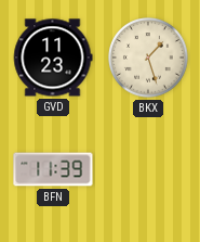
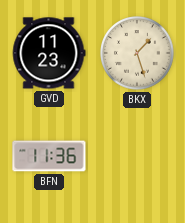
BFN: 11:39 -> 11:36
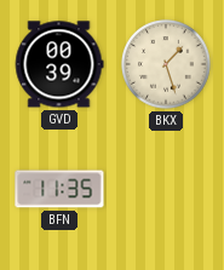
GVD: 11:23 -> 00:39
BFN: 11:36 -> 11:35
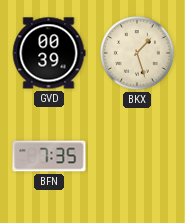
BFN: 11:35 -> 7:35
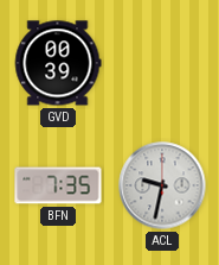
BKX: 1:27 -> none
ACL: none -> 9:32
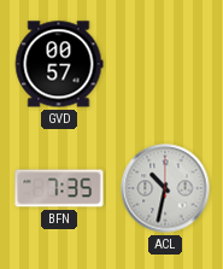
GVD: 00:39 -> 00:57
ACL: 9:32 -> 10:32
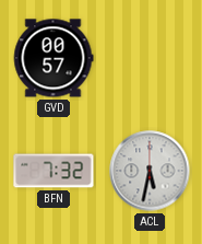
BFN: 7:35 -> 7:32
ACL: 10:32 -> 5:32
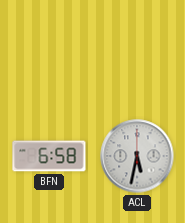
GVD: 00:57 -> none
BFN: 7:32 -> 6:58
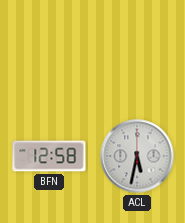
BFN: 6:58 -> 12:58
